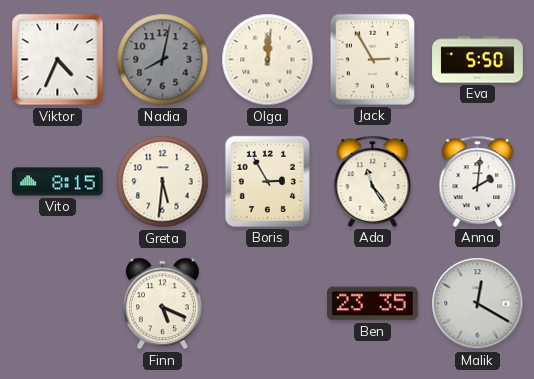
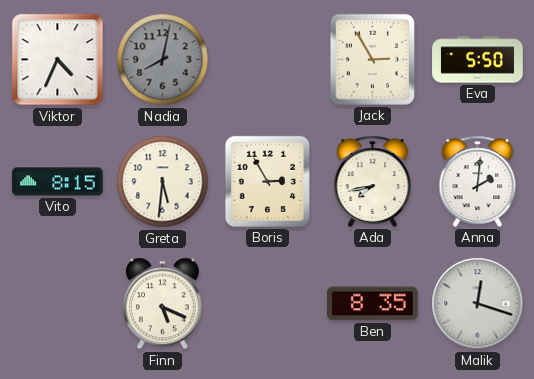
Olga: 12:01 -> none
Ada: 11:24 -> 7:43
Ben: 23:35 -> 8:35
Malik: 12:20 -> 12:18
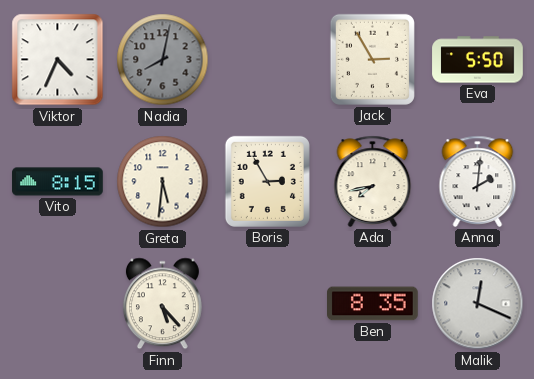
Finn: 5:19 -> 5:23
Malik: 12:18 -> 12:19
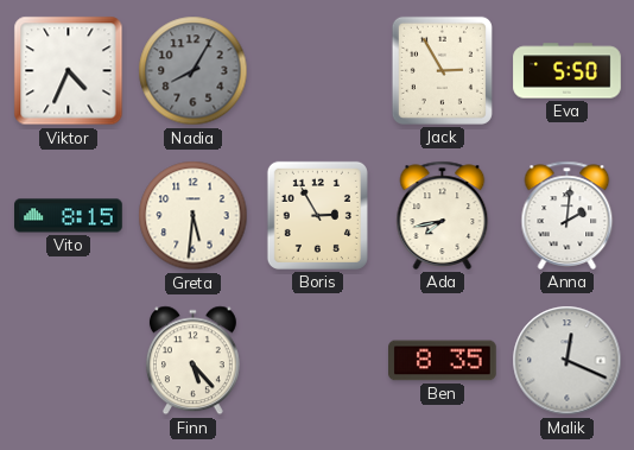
Nadia: 8:02 -> 8:05
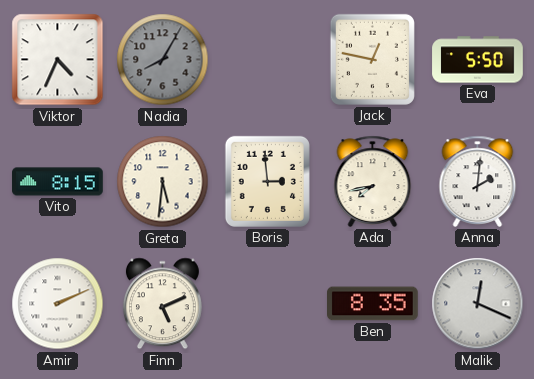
Jack: 2:55 -> 12:47
Boris: 2:55 -> 2:59
Amir: none -> 2:11
Finn: 5:23 -> 5:11
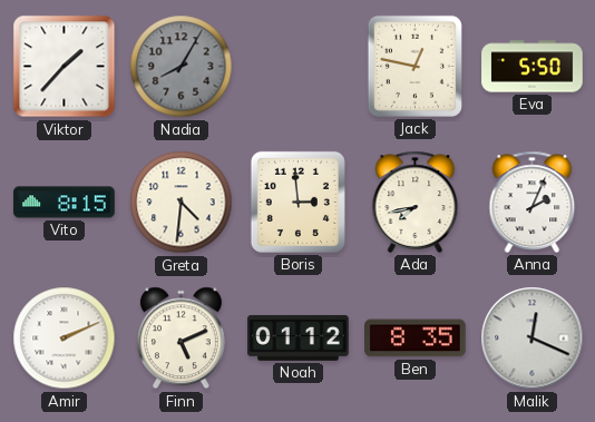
Viktor: 4:34 -> 1:37
Greta: 5:31 -> 4:31
Anna: 2:01 -> 2:04
Noah: none -> 01:12
